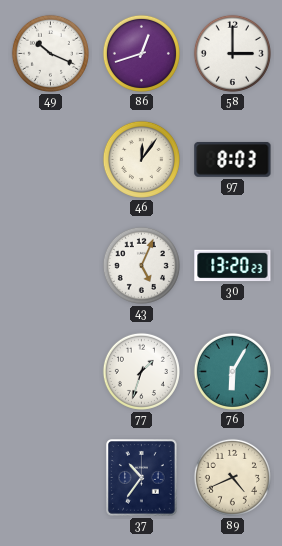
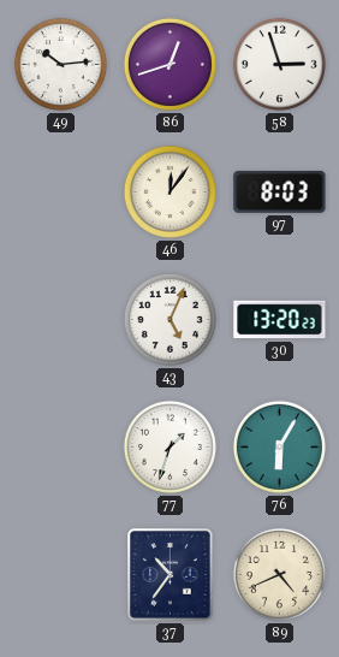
49: 10:19 -> 10:14
58: 3:00 -> 2:57
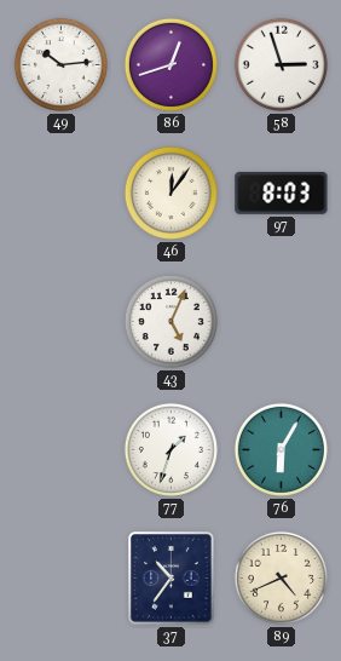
30: 13:20 -> none
